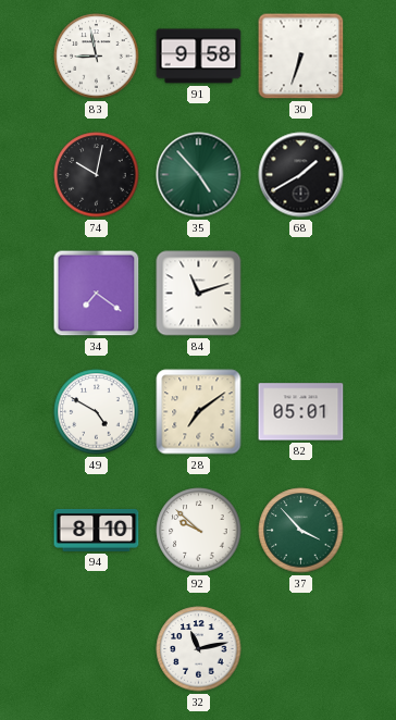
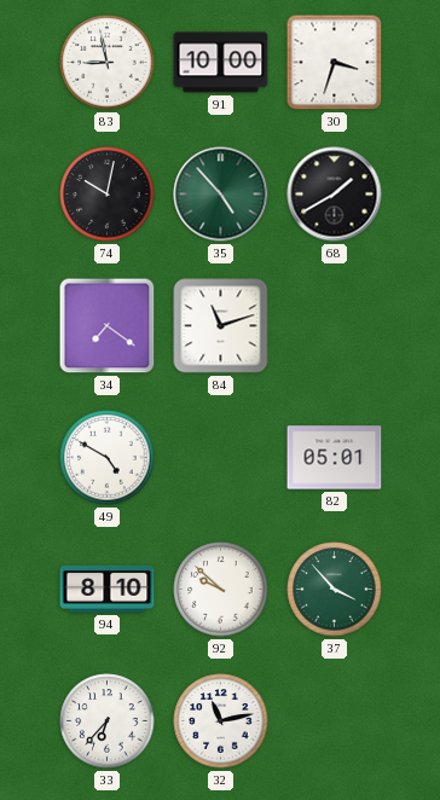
91: 9:58 -> 10:00
30: 6:33 -> 3:33
28: 7:09 -> none
33: none -> 6:37
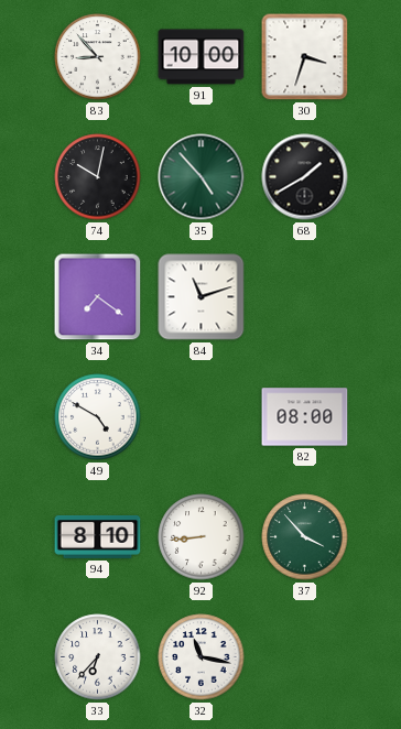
83: 8:58 -> 8:53
82: 05:01 -> 08:00
92: 9:52 -> 8:44
32: 11:13 -> 11:17
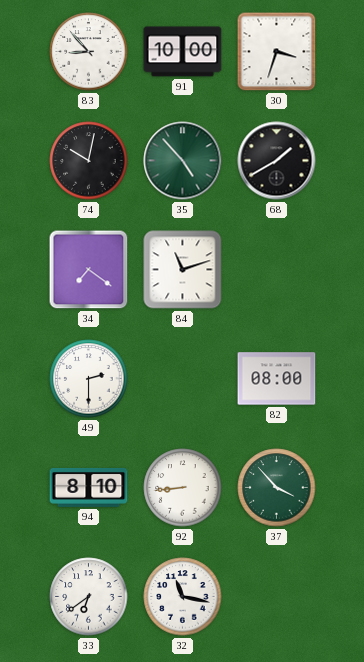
49: 4:50 -> 2:30
33: 6:37 -> 6:39
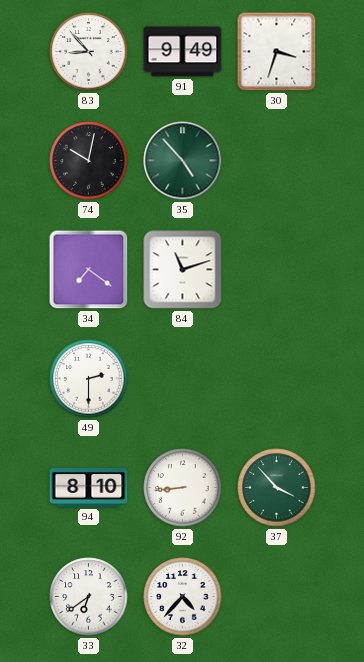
91: 10:00 -> 9:49
68: 1:40 -> none
82: 08:00 -> none
32: 11:17 -> 4:37
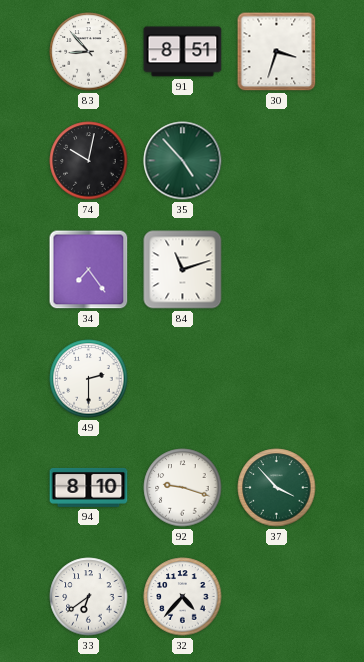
91: 9:49 -> 8:51
34: 7:21 -> 7:24
92: 8:44 -> 9:18
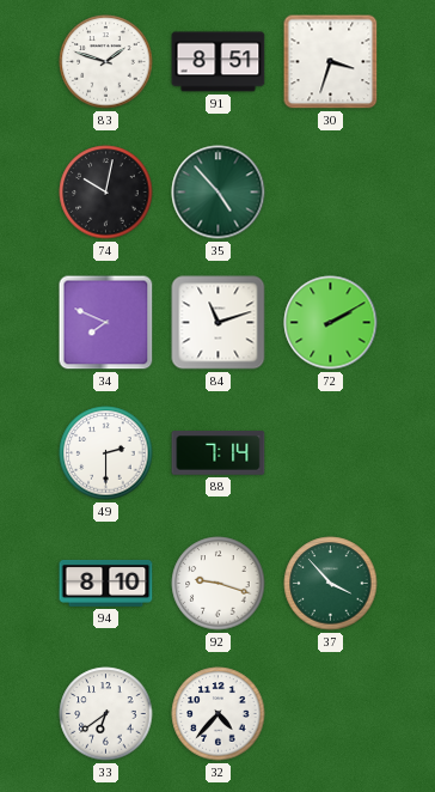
83: 8:53 -> 1:48
34: 7:24 -> 7:49
72: none -> 2:10
88: none -> 7:14
